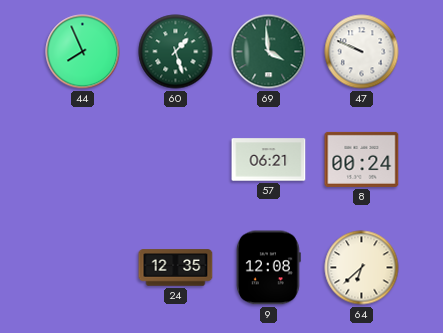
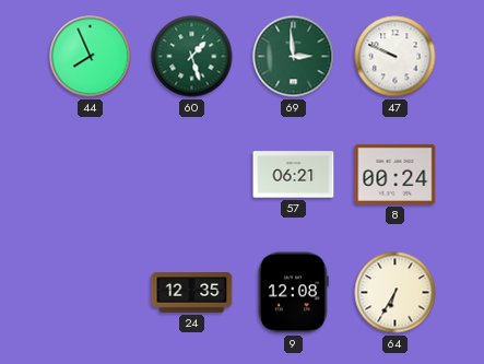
69: 3:59 -> 2:59
64: 6:38 -> 6:35
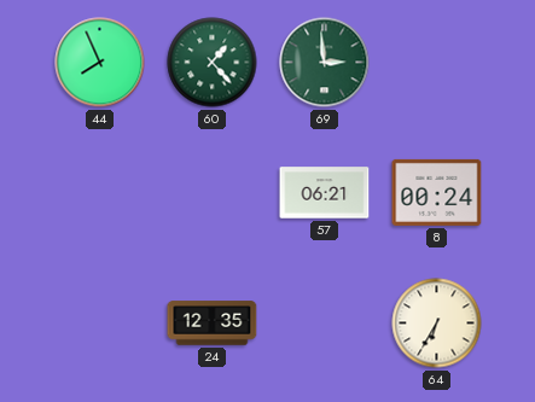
60: 1:27 -> 1:23
47: 9:49 -> none
9: 12:08 -> none
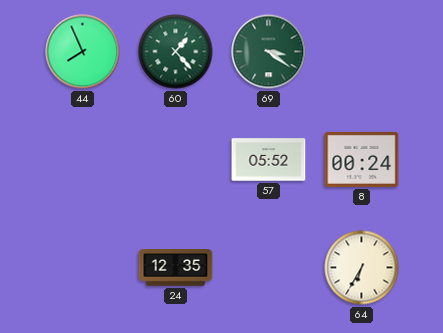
69: 2:59 -> 3:21
57: 06:21 -> 05:52
